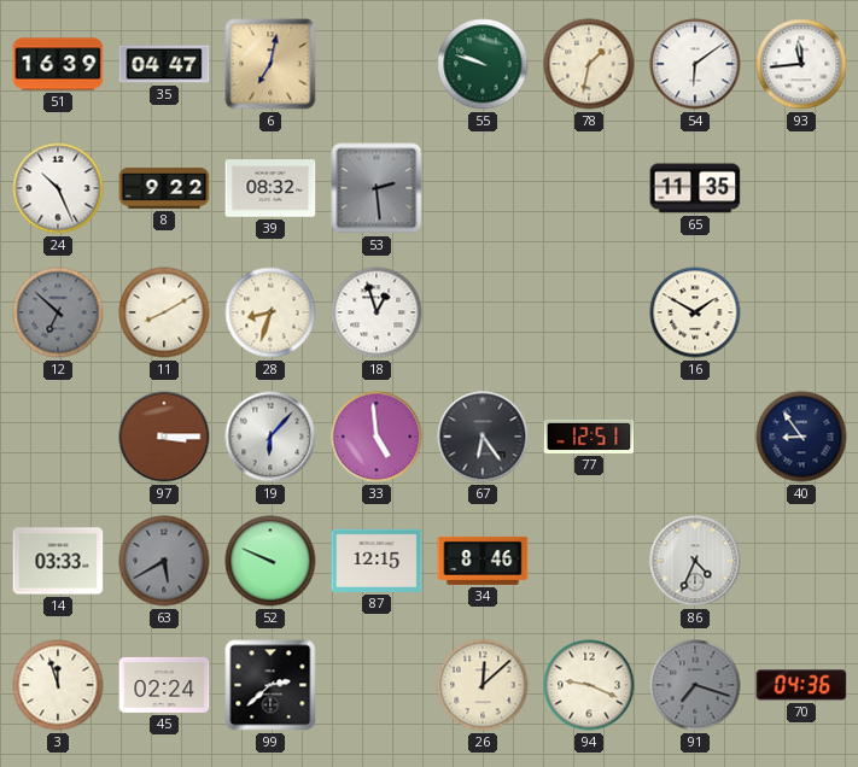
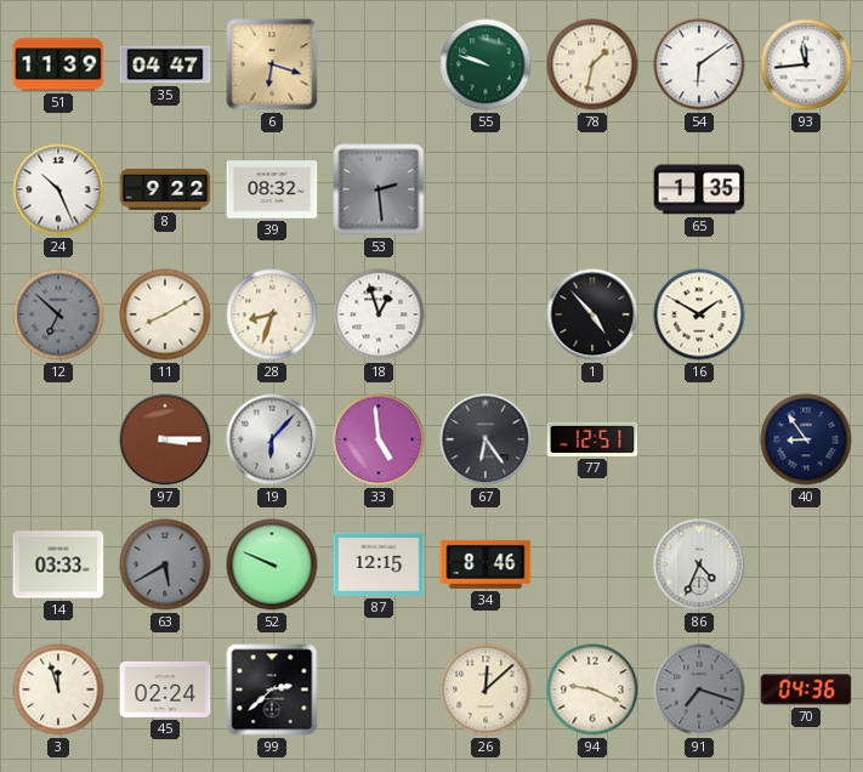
51: 16:39 -> 11:39
6: 7:02 -> 6:18
65: 11:35 -> 1:35
1: none -> 4:53
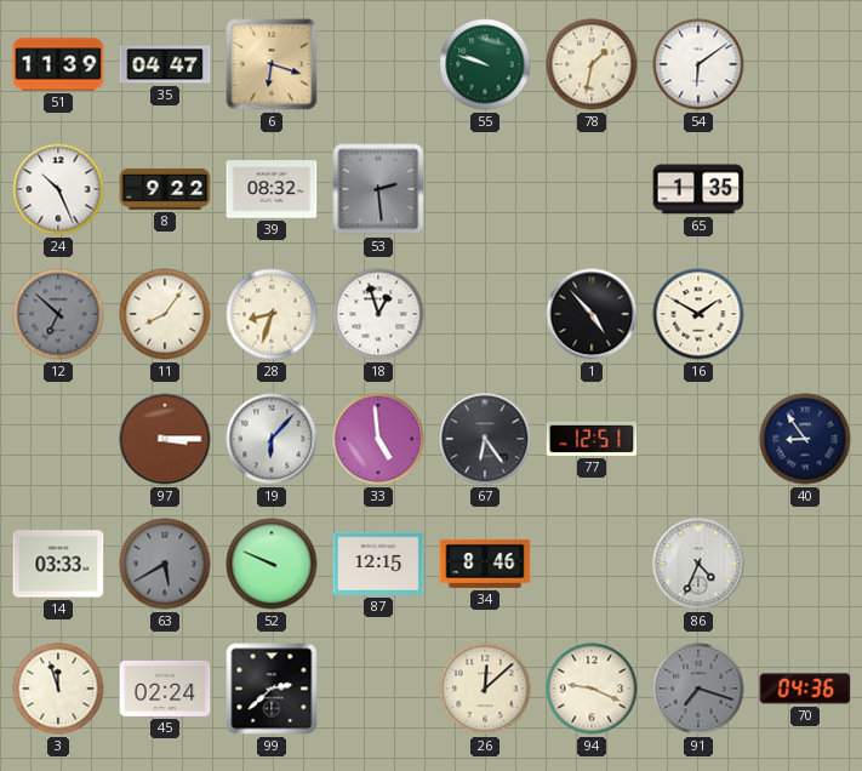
93: 11:44 -> none
11: 8:10 -> 8:06
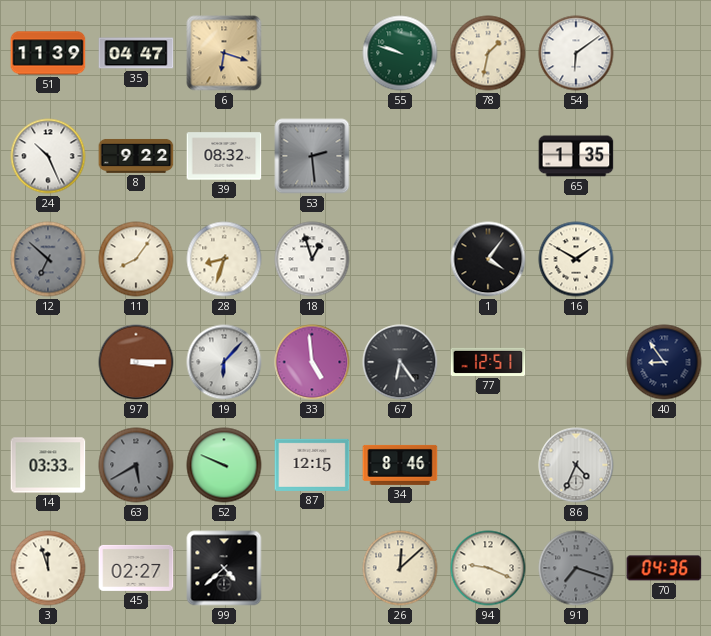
1: 4:53 -> 4:06
45: 02:24 -> 02:27
99: 2:38 -> 4:38
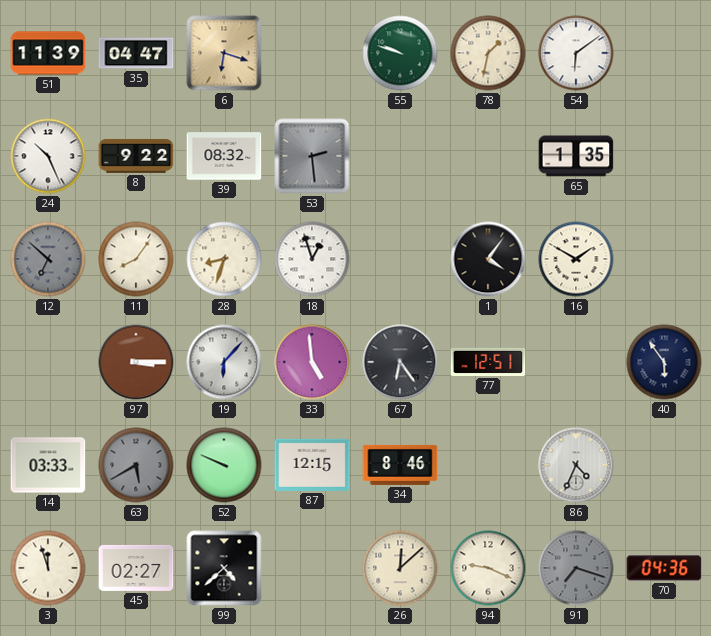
40: 8:54 -> 5:54
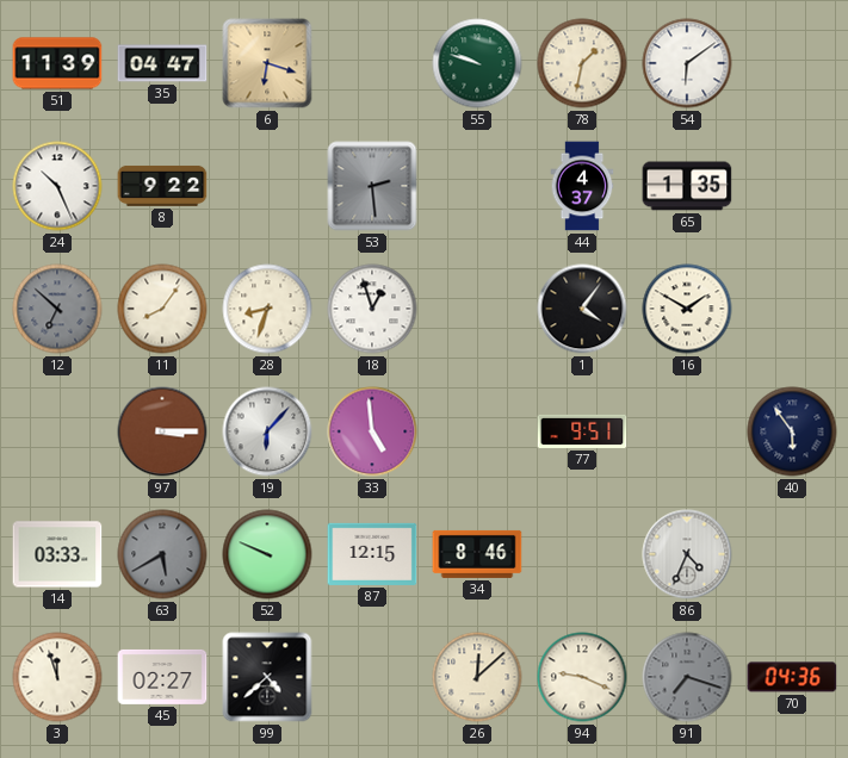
39: 08:32 -> none
44: none -> 4:37
67: 6:24 -> none
77: 12:51 -> 9:51
